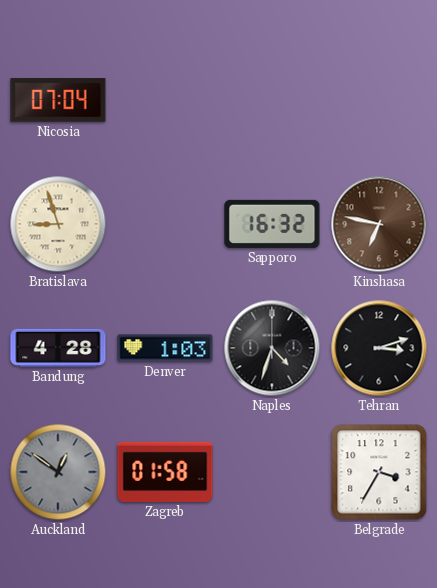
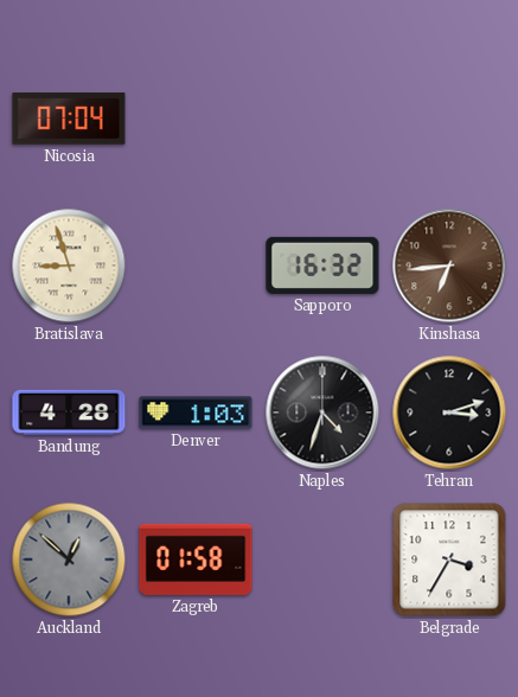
Kinshasa: 6:47 -> 6:44
Auckland: 12:51 -> 12:52
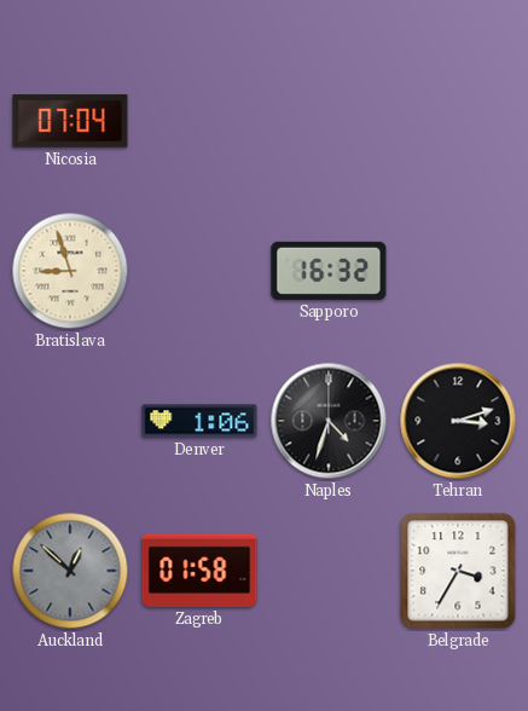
Kinshasa: 6:44 -> none
Bandung: 4:28 -> none
Denver: 1:03 -> 1:06
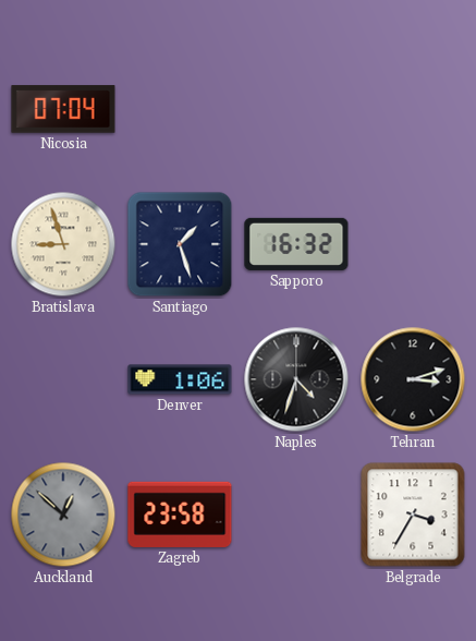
Santiago: none -> 1:27
Zagreb: 01:58 -> 23:58
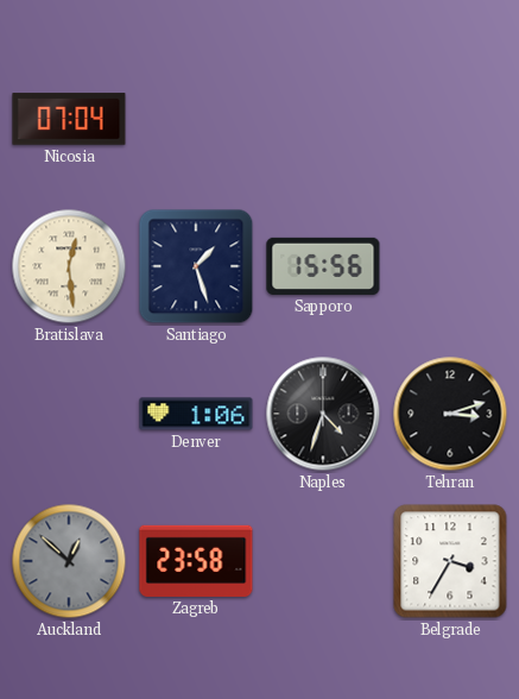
Bratislava: 8:57 -> 12:29
Sapporo: 16:32 -> 15:56
